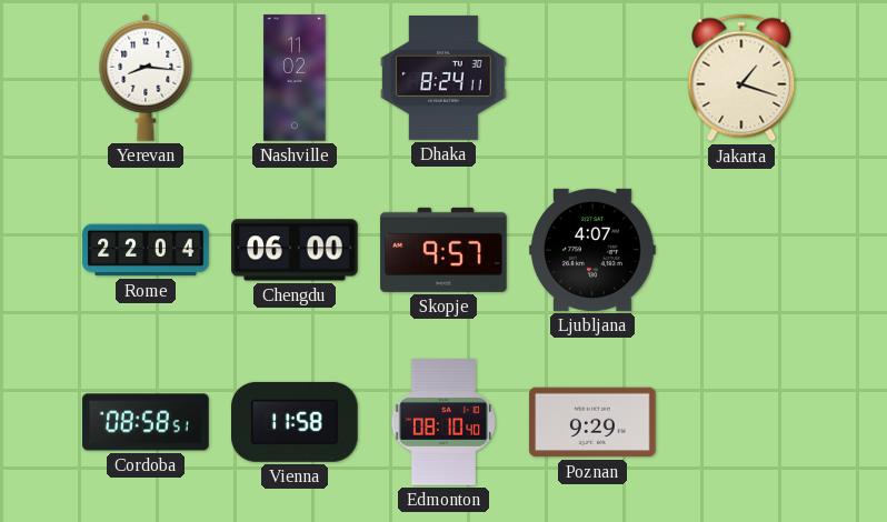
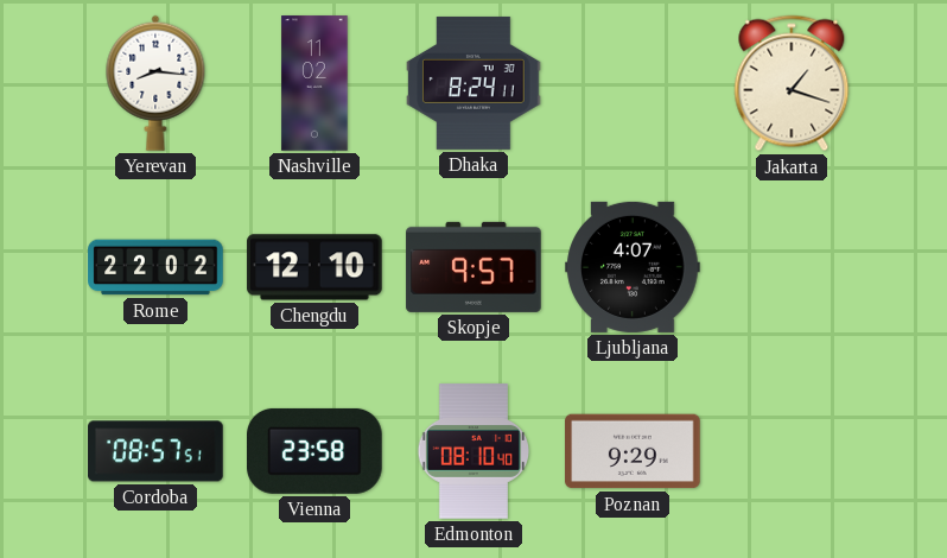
Rome: 22:04 -> 22:02
Chengdu: 06:00 -> 12:10
Cordoba: 08:58 -> 08:57
Vienna: 11:58 -> 23:58
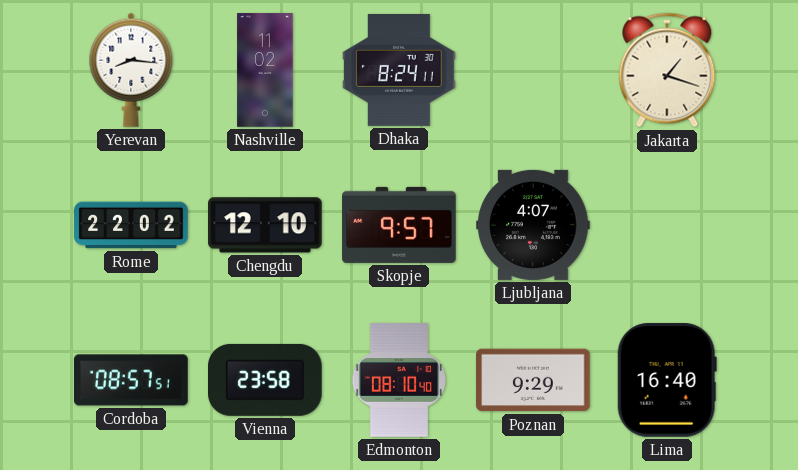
Lima: none -> 16:40
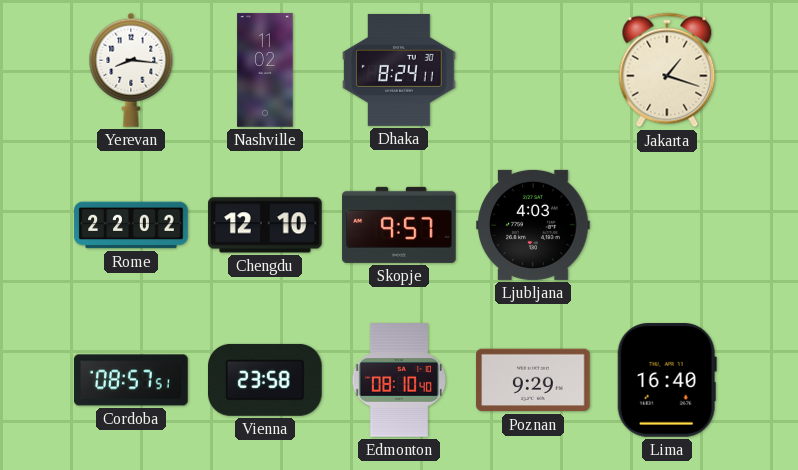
Ljubljana: 4:07 -> 4:03
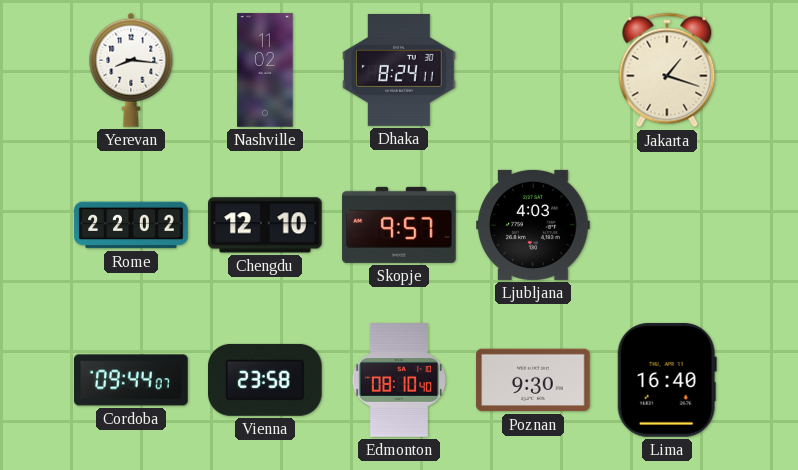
Cordoba: 08:57 -> 09:44
Poznan: 9:29 -> 9:30
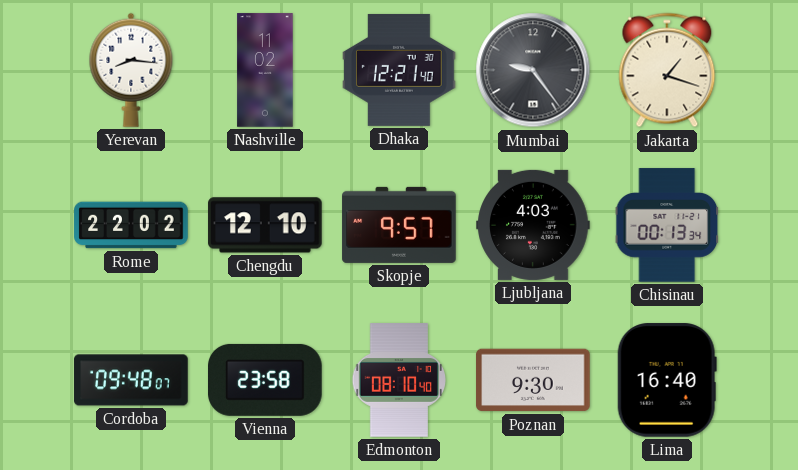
Dhaka: 8:24 -> 12:21
Mumbai: none -> 9:24
Chisinau: none -> 00:13
Cordoba: 09:44 -> 09:48
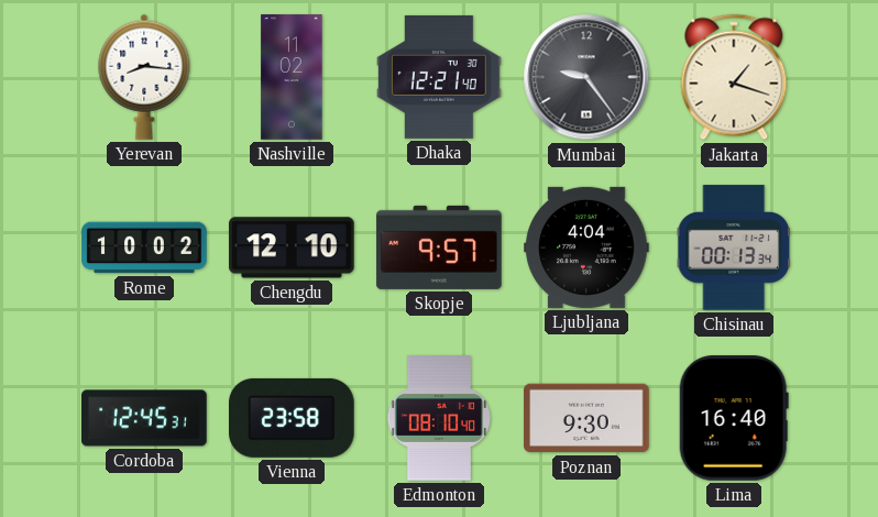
Rome: 22:02 -> 10:02
Ljubljana: 4:03 -> 4:04
Cordoba: 09:48 -> 12:45
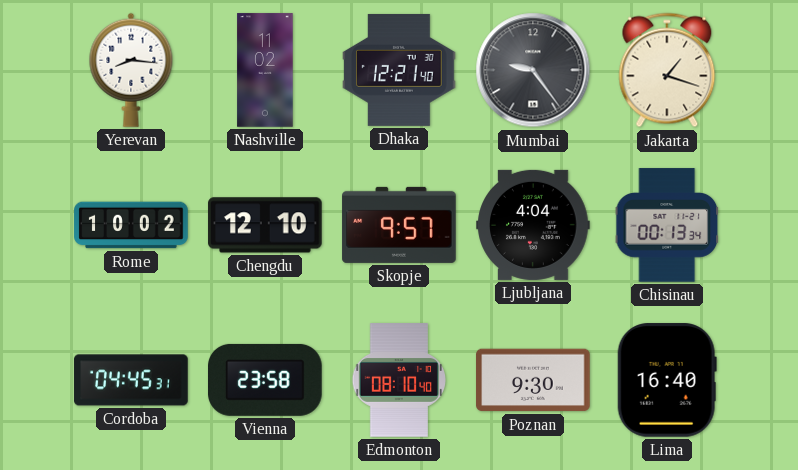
Cordoba: 12:45 -> 04:45
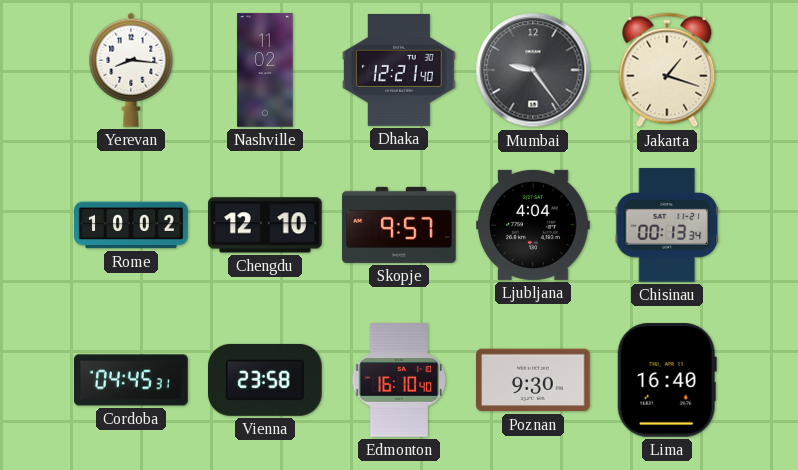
Edmonton: 08:10 -> 16:10
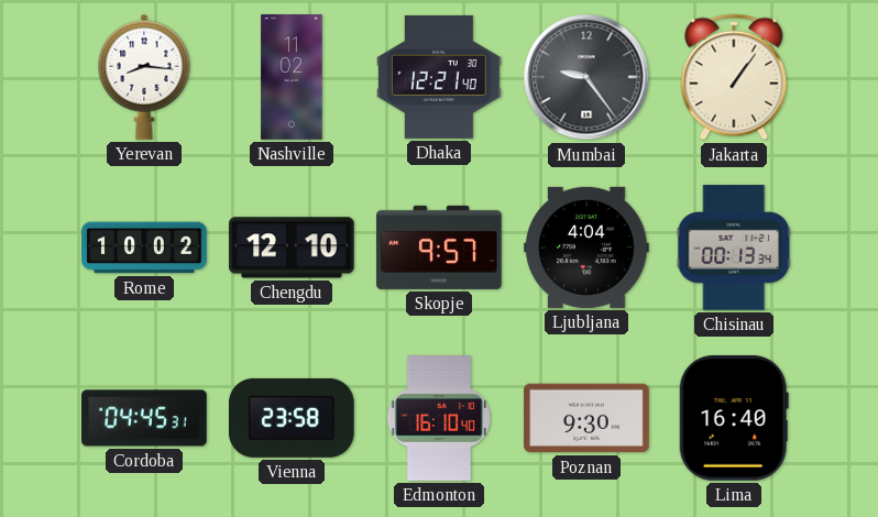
Jakarta: 1:18 -> 1:06
